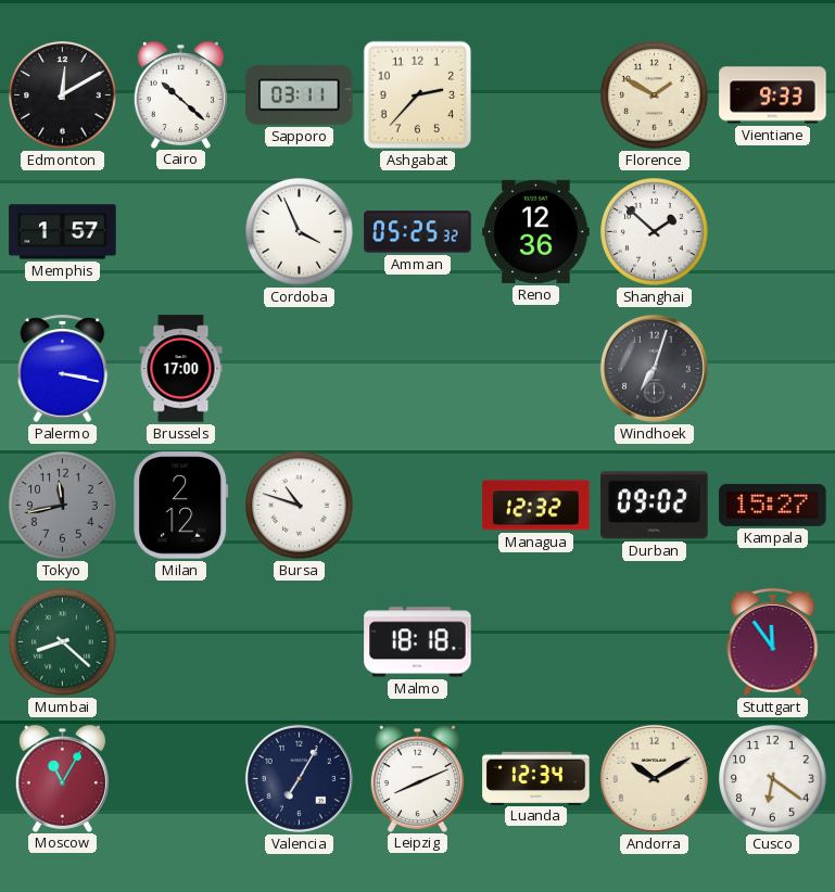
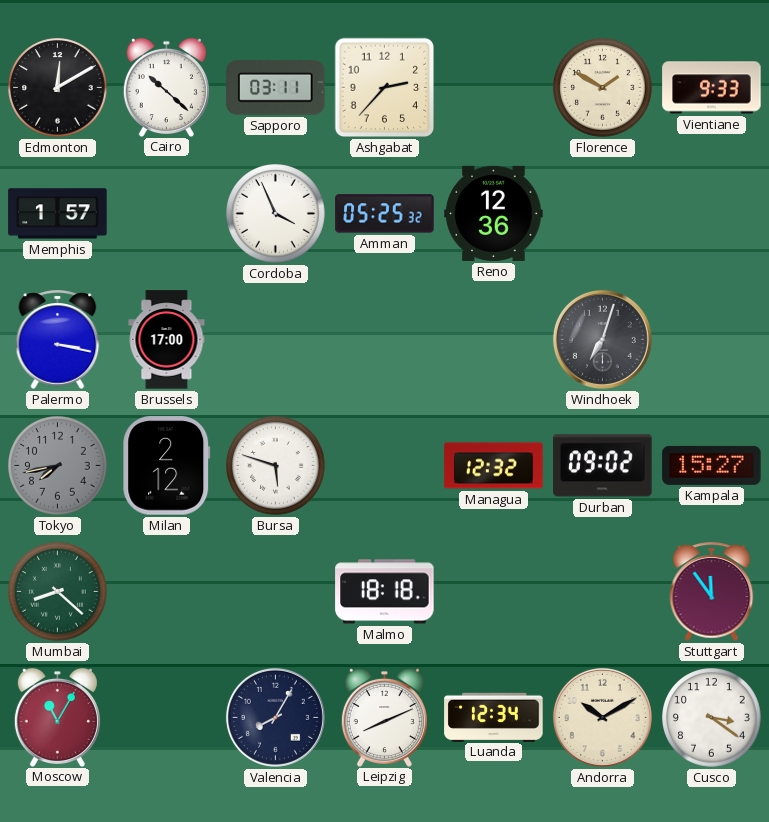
Shanghai: 1:52 -> none
Tokyo: 11:43 -> 7:43
Bursa: 10:48 -> 5:48
Valencia: 7:05 -> 8:05
Cusco: 6:21 -> 3:21
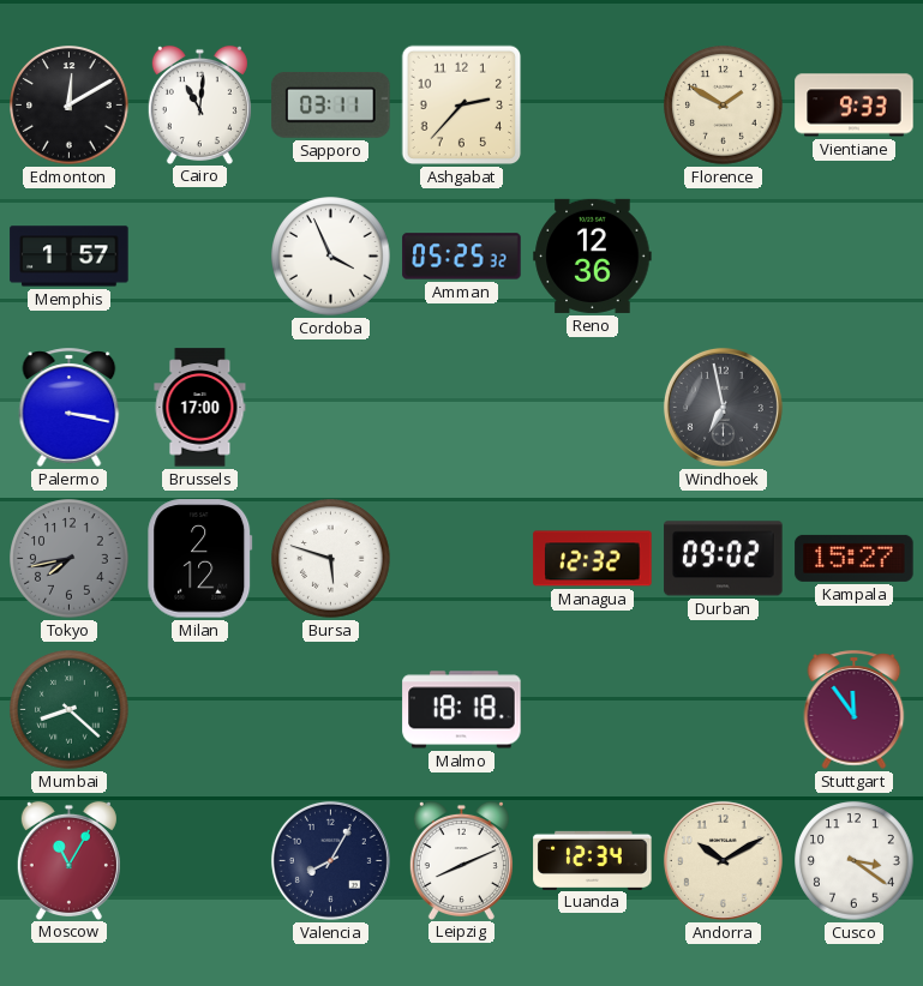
Cairo: 10:22 -> 11:01
Windhoek: 7:03 -> 6:58
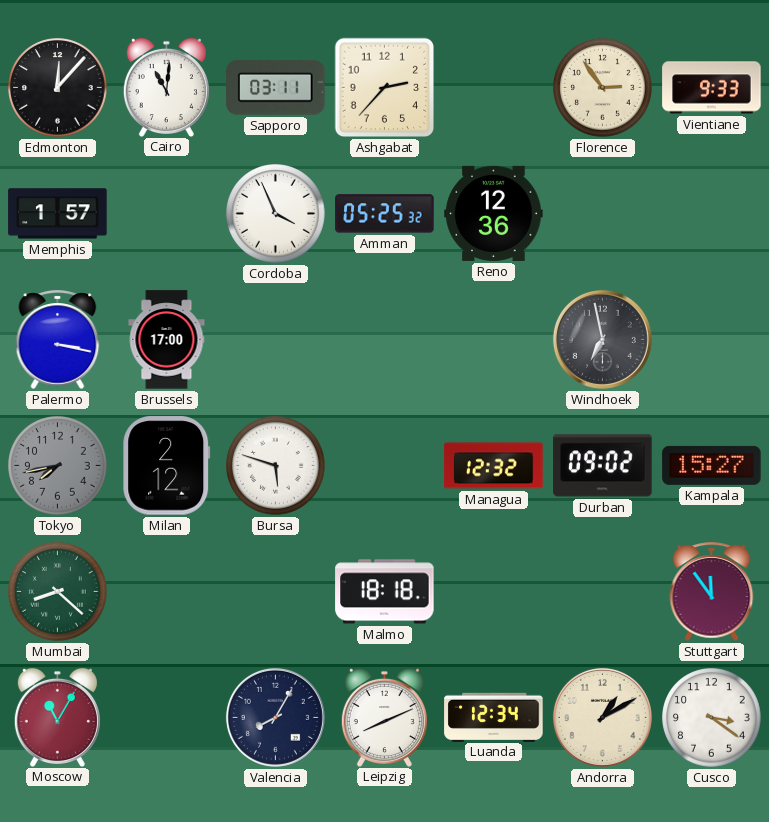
Edmonton: 12:10 -> 12:07
Florence: 1:50 -> 2:54
Andorra: 10:10 -> 1:10
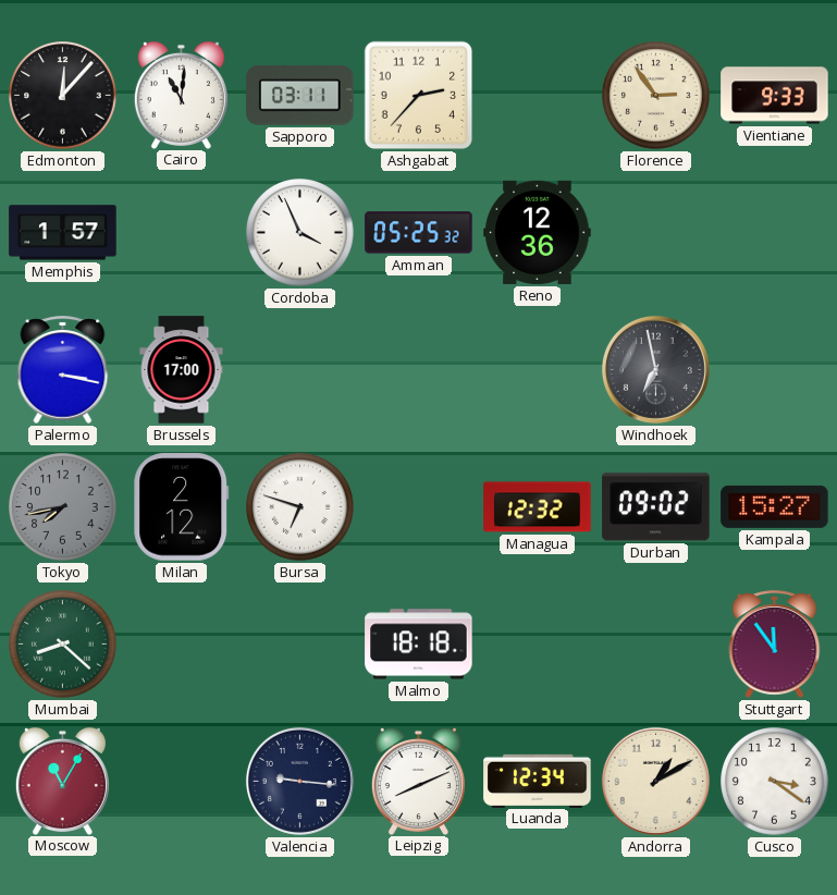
Bursa: 5:48 -> 6:48
Valencia: 8:05 -> 9:16
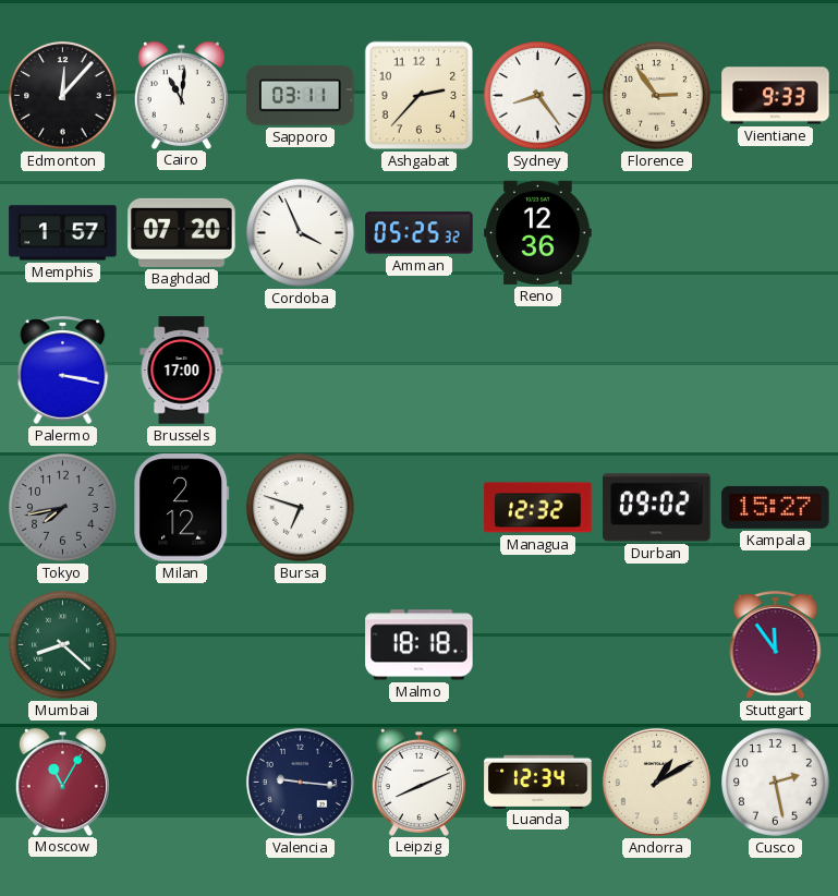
Sydney: none -> 8:24
Baghdad: none -> 07:20
Windhoek: 6:58 -> none
Cusco: 3:21 -> 2:28
